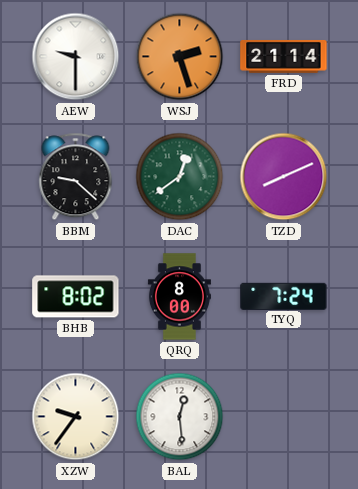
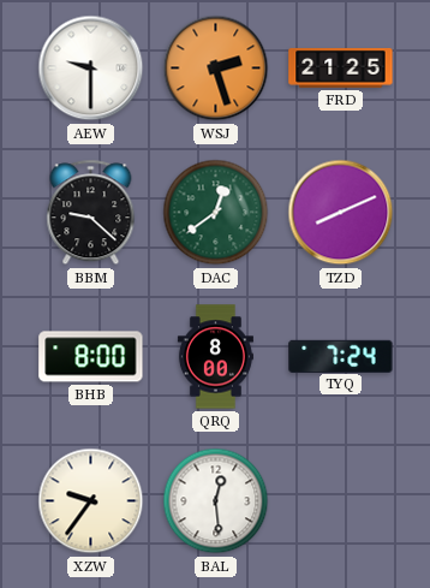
FRD: 21:14 -> 21:25
BHB: 8:02 -> 8:00
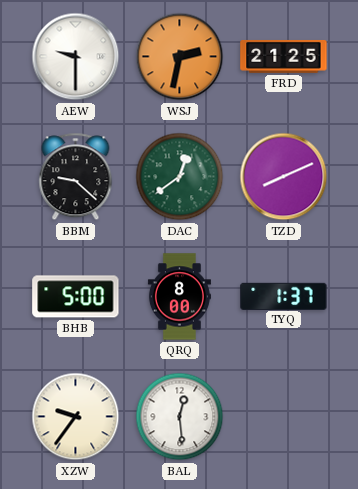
WSJ: 2:27 -> 2:32
BHB: 8:00 -> 5:00
TYQ: 7:24 -> 1:37
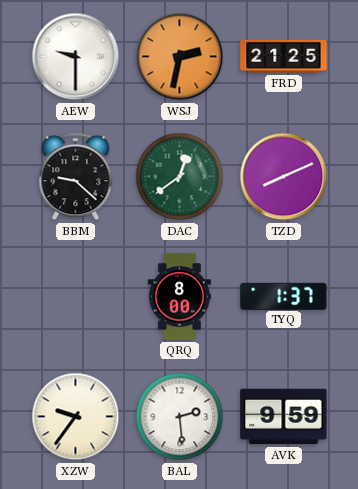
BHB: 5:00 -> none
BAL: 12:29 -> 2:29
AVK: none -> 9:59
